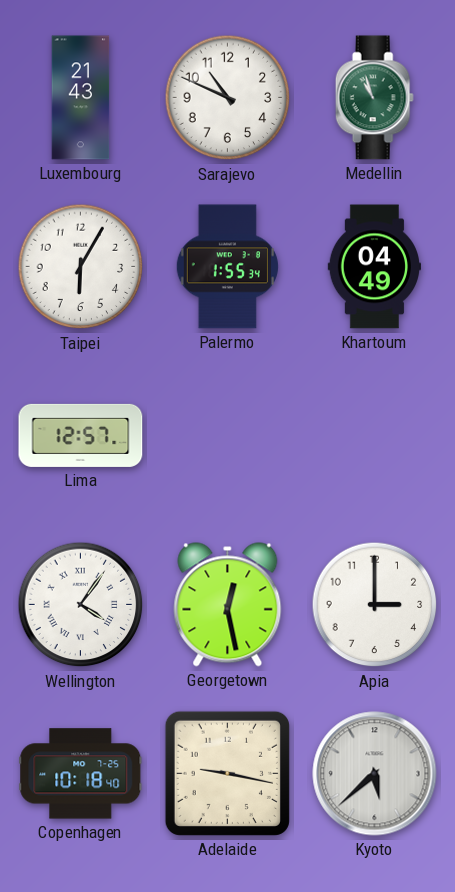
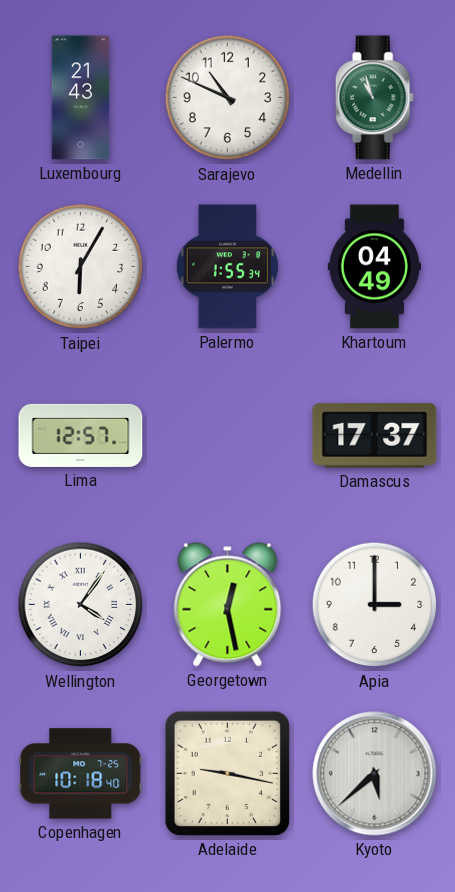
Damascus: none -> 17:37
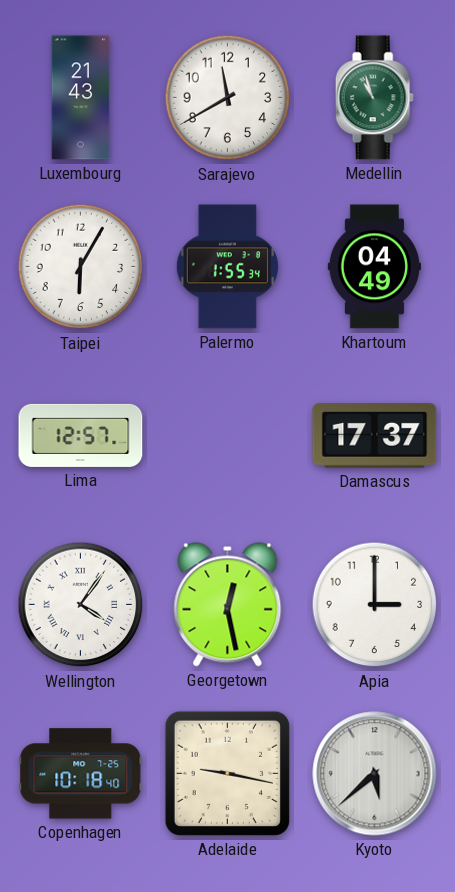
Sarajevo: 10:49 -> 11:40
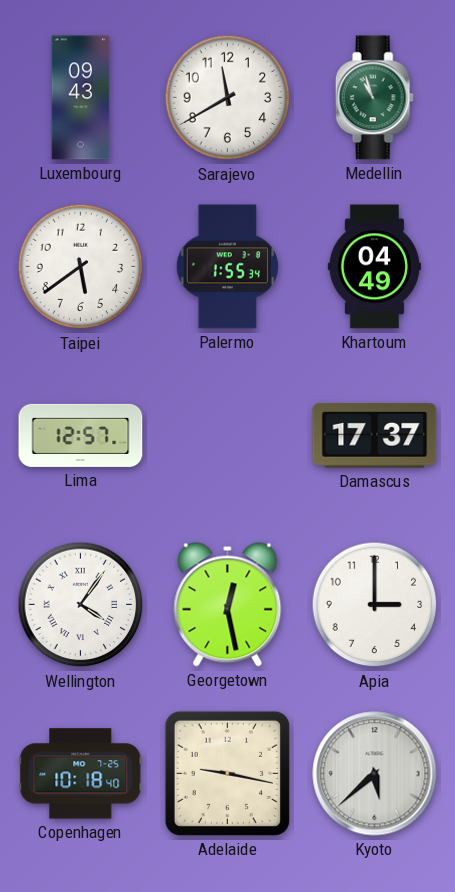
Luxembourg: 21:43 -> 09:43
Taipei: 6:05 -> 5:39
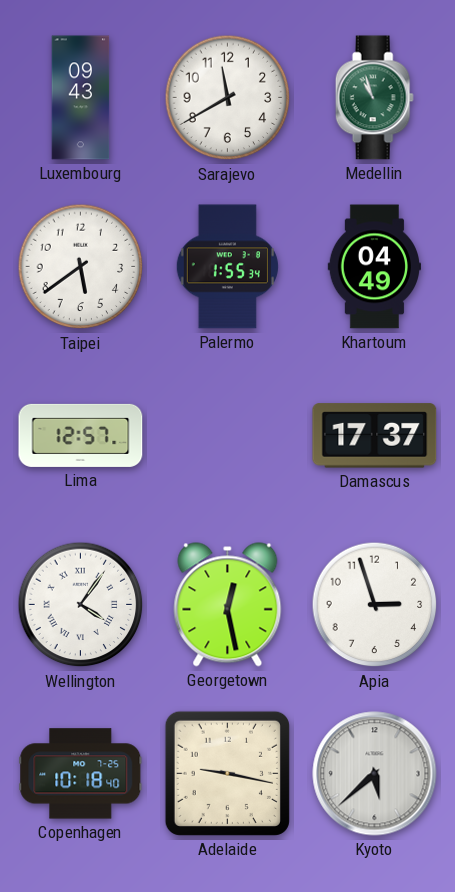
Apia: 3:00 -> 2:57
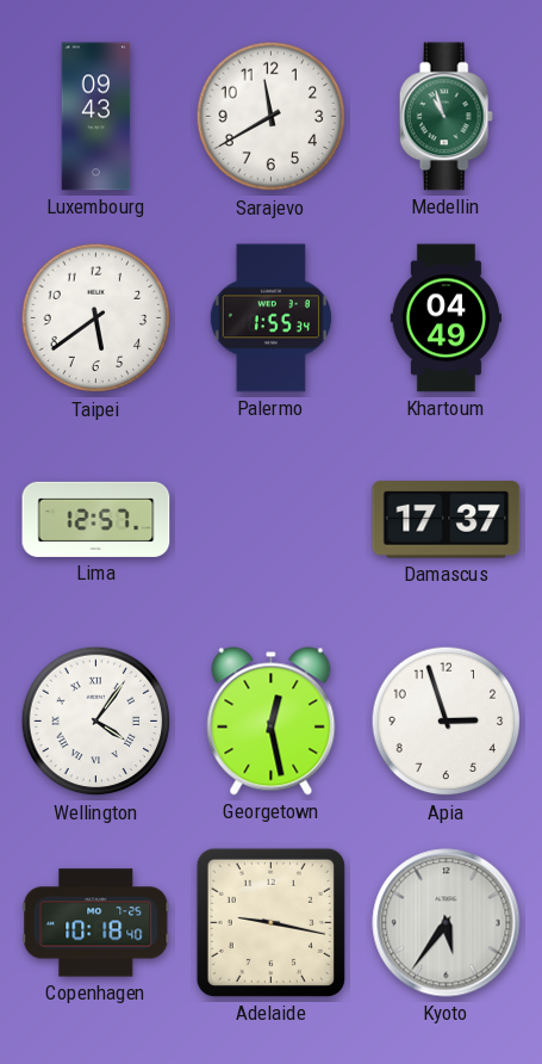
Kyoto: 5:38 -> 5:36
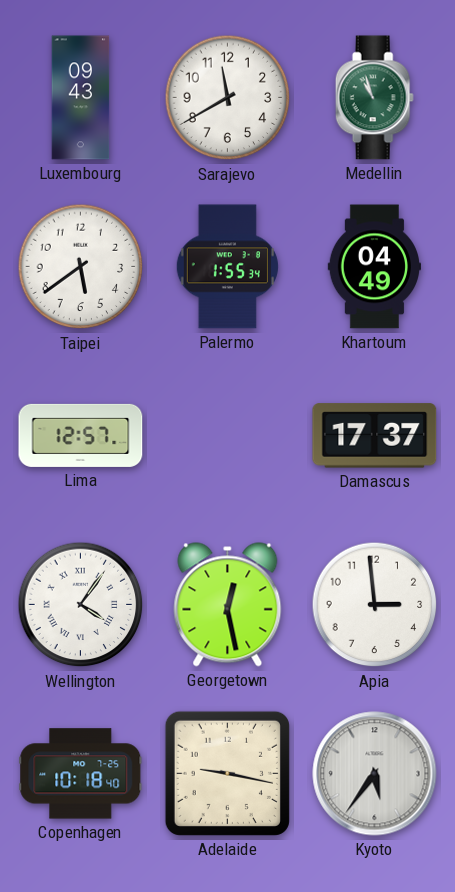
Apia: 2:57 -> 2:59
